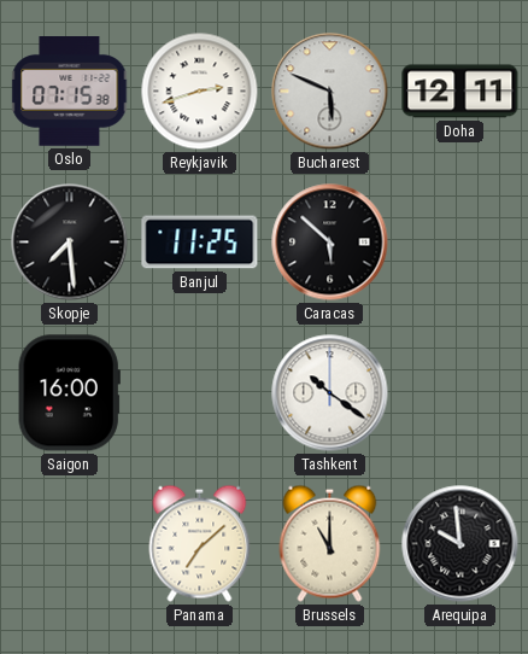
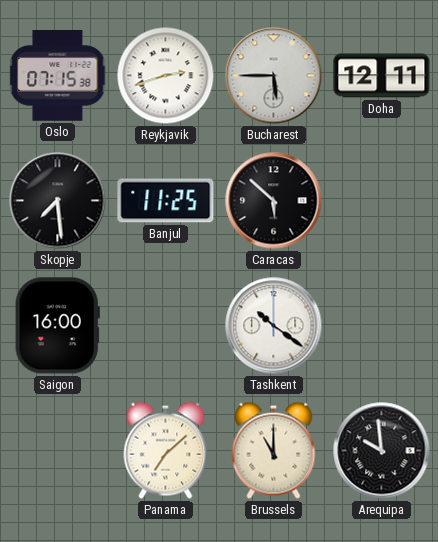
Bucharest: 5:49 -> 5:45
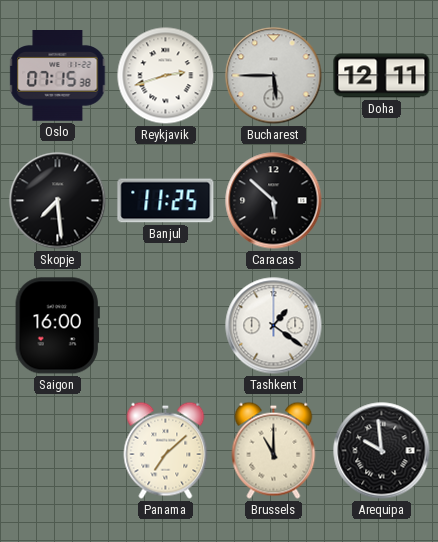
Tashkent: 10:21 -> 1:21
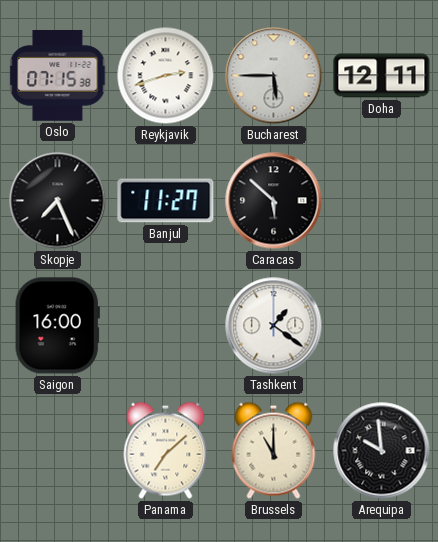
Skopje: 7:29 -> 7:26
Banjul: 11:25 -> 11:27
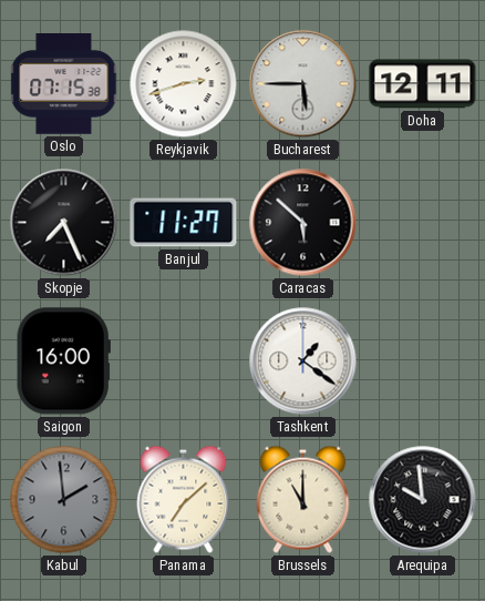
Kabul: none -> 1:59
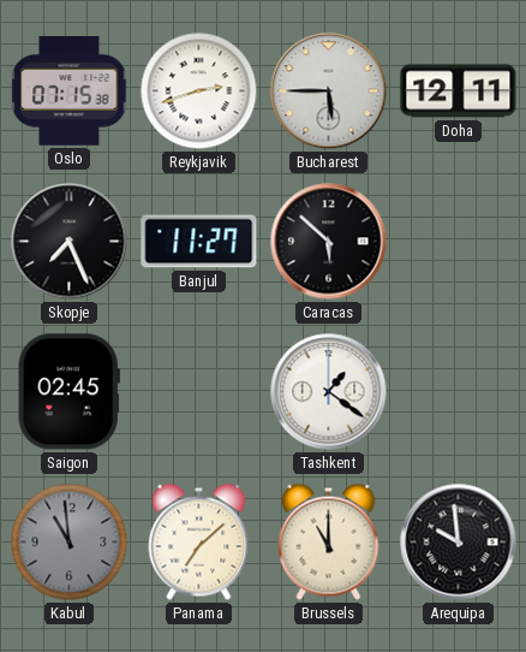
Saigon: 16:00 -> 02:45
Kabul: 1:59 -> 10:59
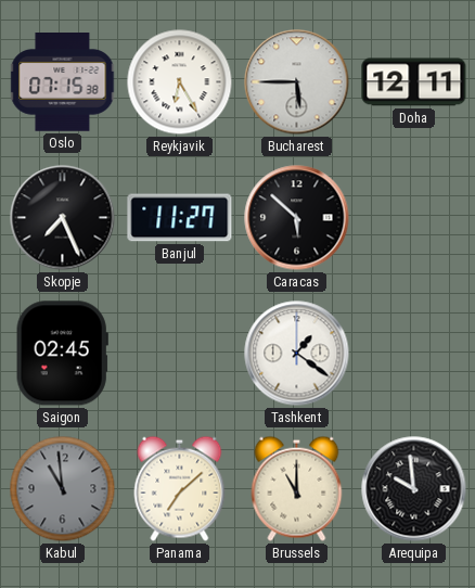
Reykjavik: 2:42 -> 6:25
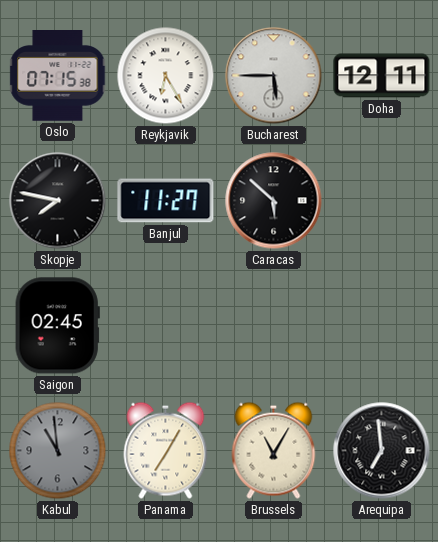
Skopje: 7:26 -> 7:47
Tashkent: 1:21 -> none
Panama: 7:08 -> 7:05
Brussels: 11:00 -> 11:05
Arequipa: 9:59 -> 6:59
